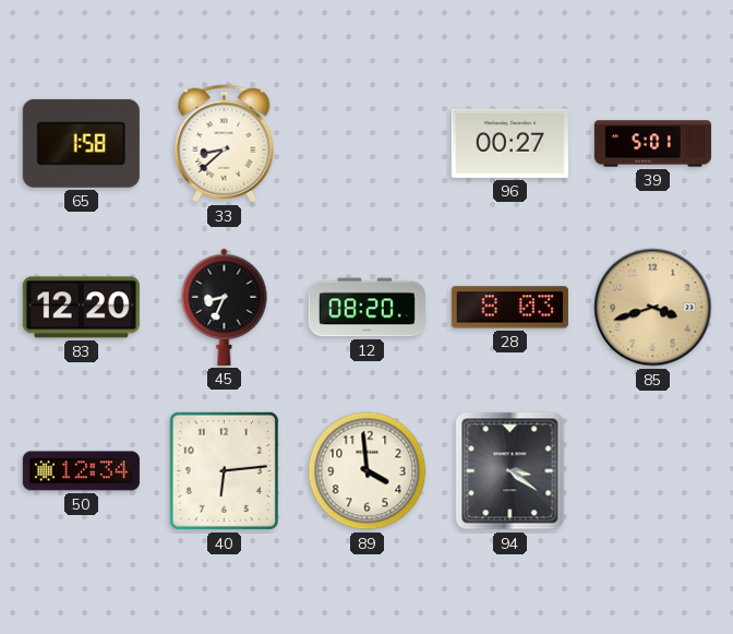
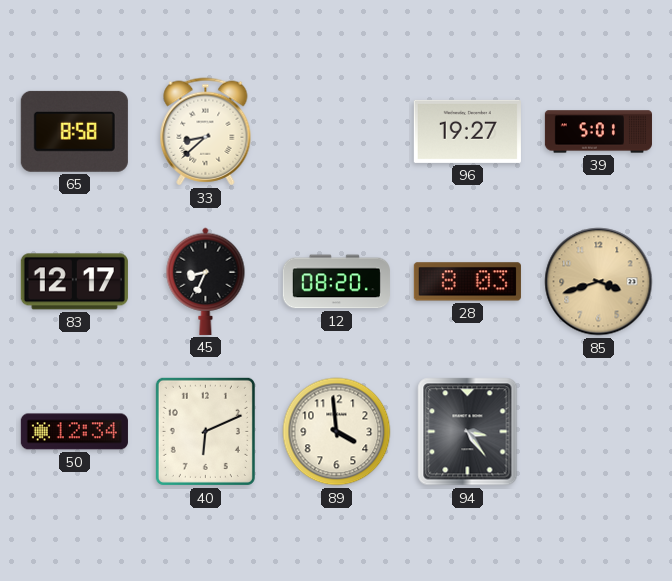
65: 1:58 -> 8:58
96: 00:27 -> 19:27
83: 12:20 -> 12:17
40: 6:14 -> 6:11
94: 3:21 -> 3:24
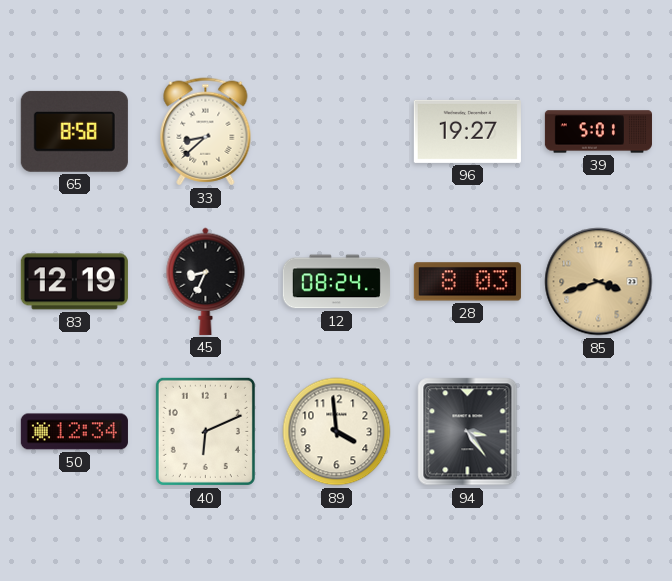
83: 12:17 -> 12:19
12: 08:20 -> 08:24
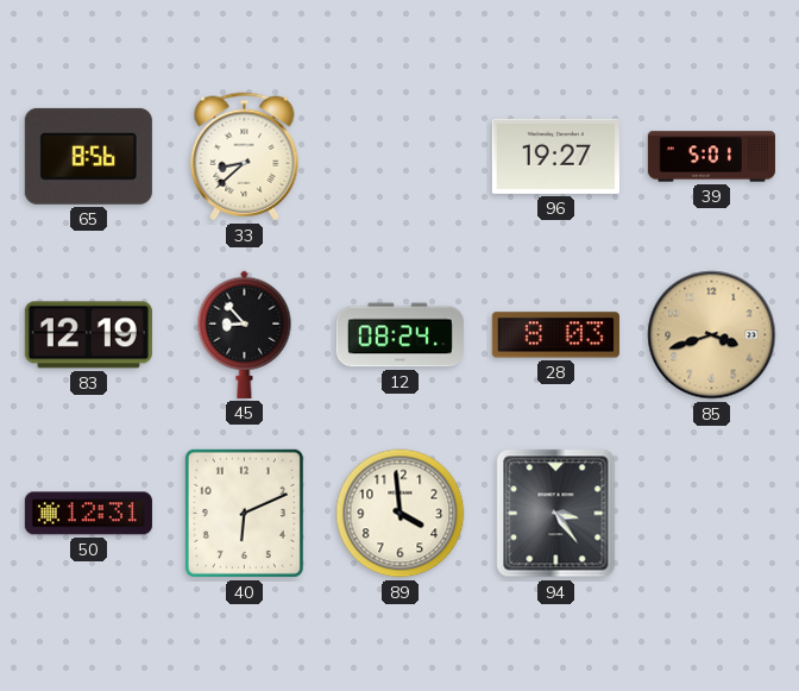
65: 8:58 -> 8:56
45: 8:34 -> 8:53
50: 12:34 -> 12:31
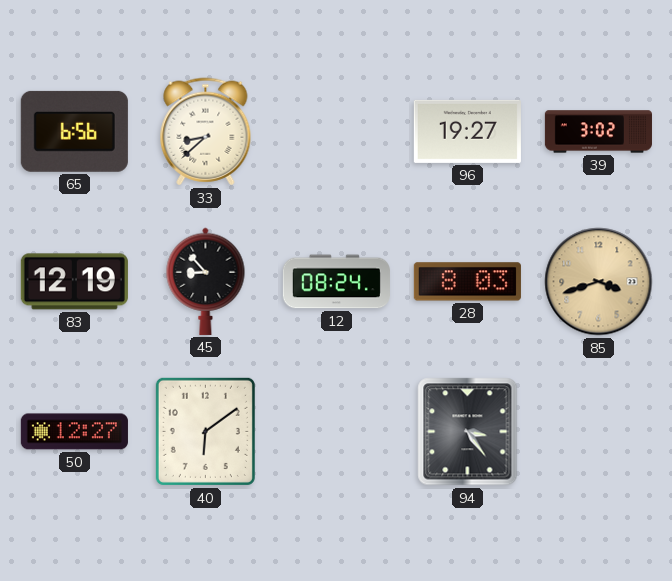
65: 8:56 -> 6:56
39: 5:01 -> 3:02
50: 12:31 -> 12:27
40: 6:11 -> 6:09
89: 3:59 -> none
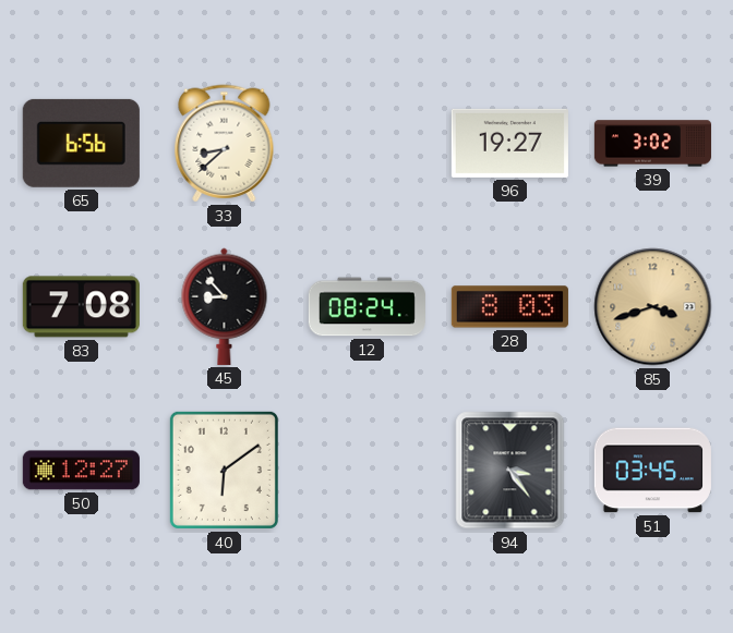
83: 12:19 -> 7:08
51: none -> 03:45
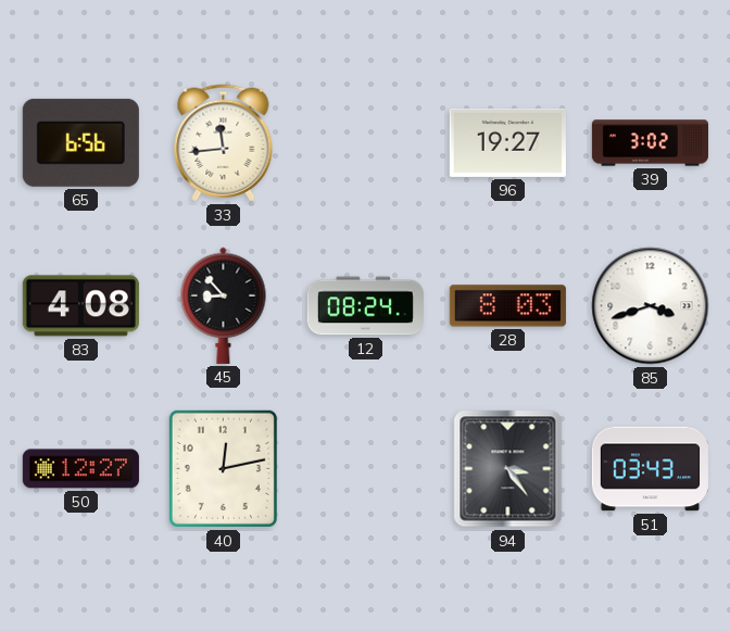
33: 8:38 -> 11:44
83: 7:08 -> 4:08
85 dial: champagne -> white
40: 6:09 -> 12:13
51: 03:45 -> 03:43
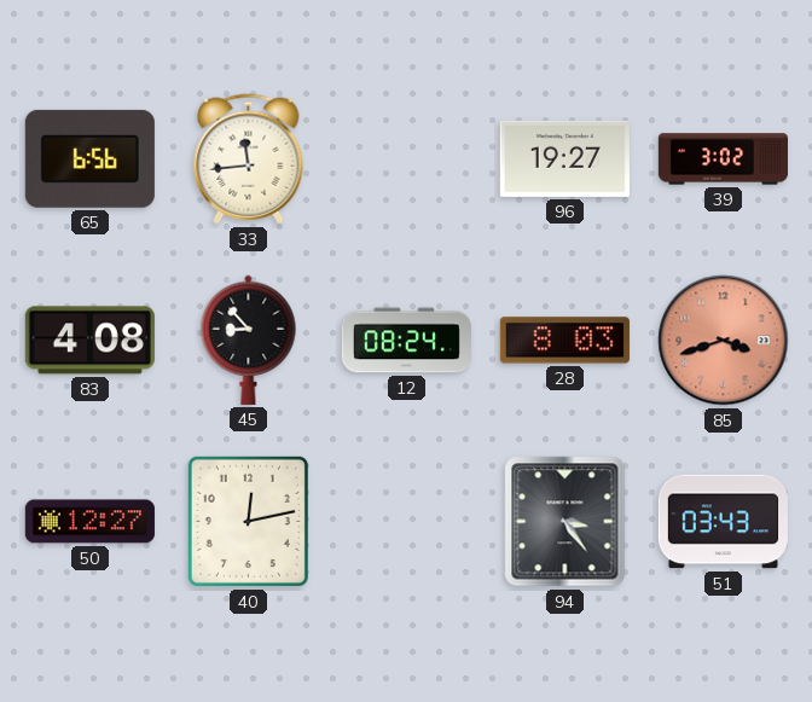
85 dial: white -> salmon
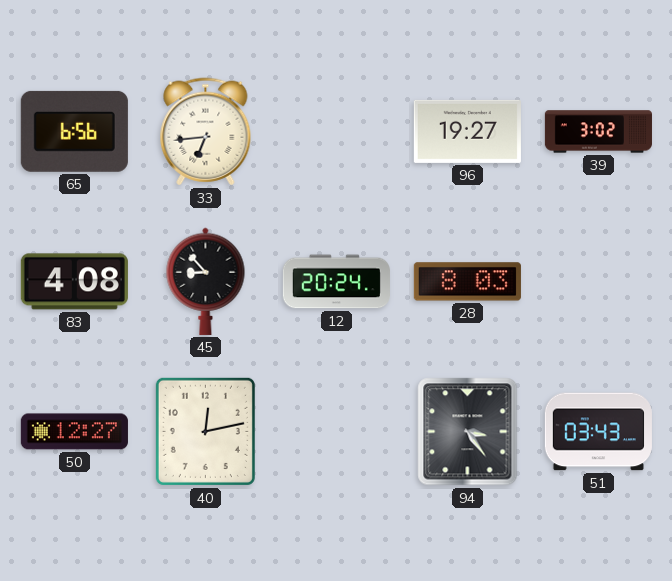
33: 11:44 -> 6:44
12: 08:24 -> 20:24
85: 3:42 -> none
